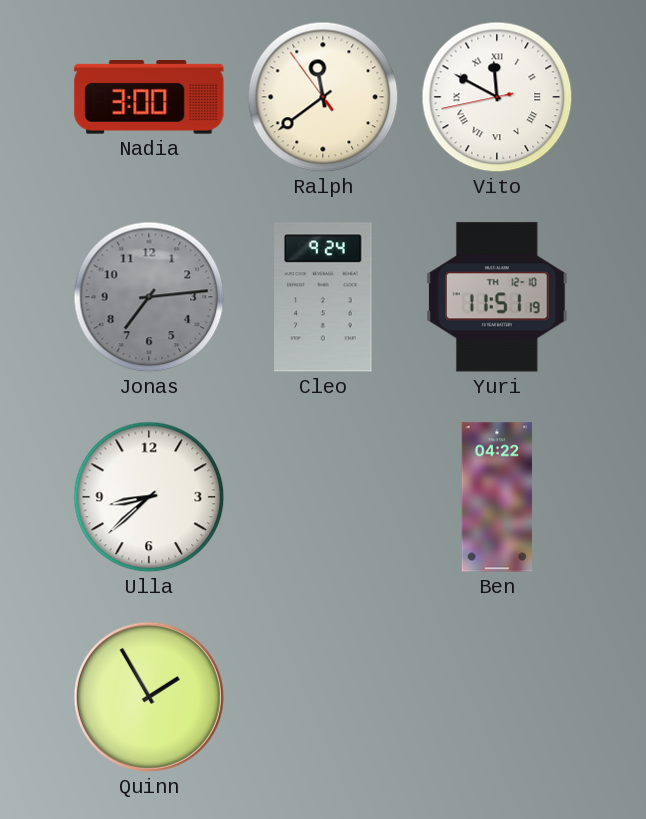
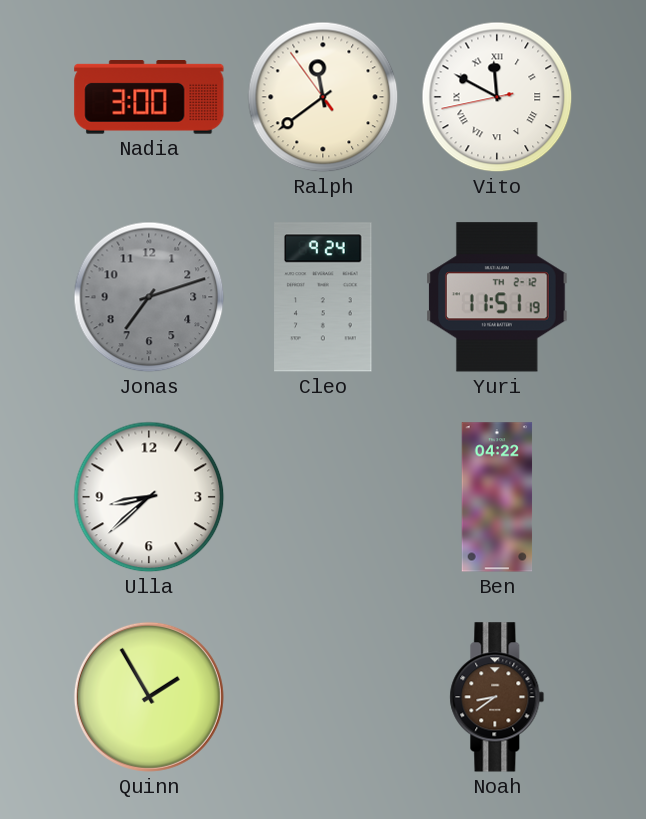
Jonas: 7:14 -> 7:12
Yuri date: TH 12-10 -> TH 2-12
Noah: none -> 8:39
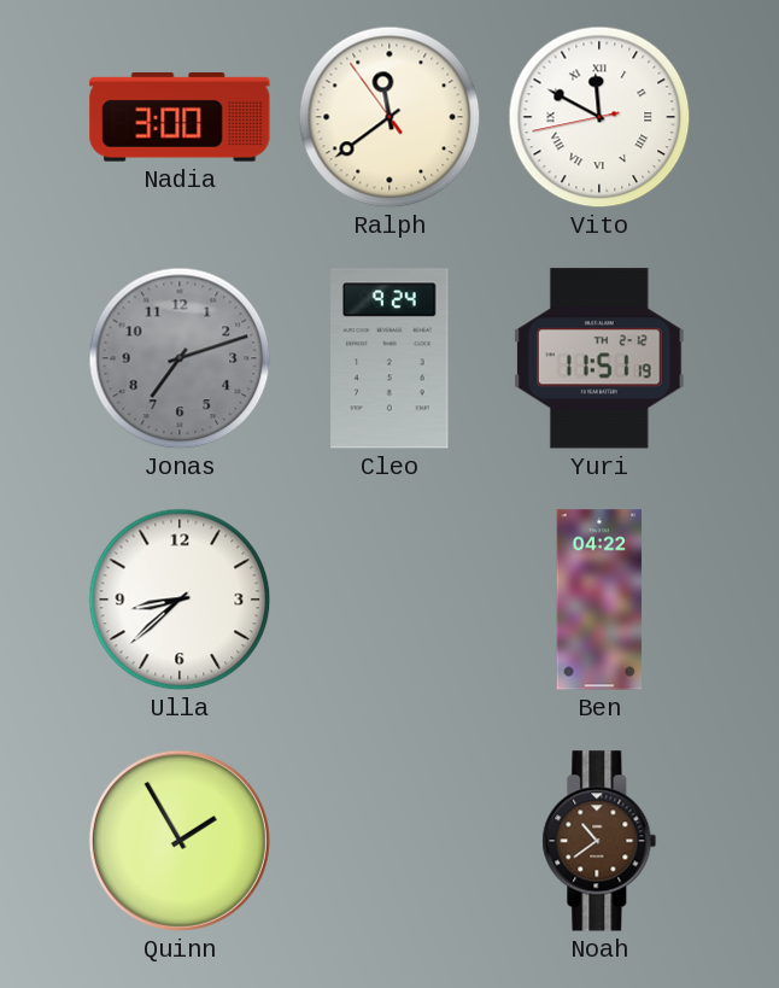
Noah: 8:39 -> 10:39
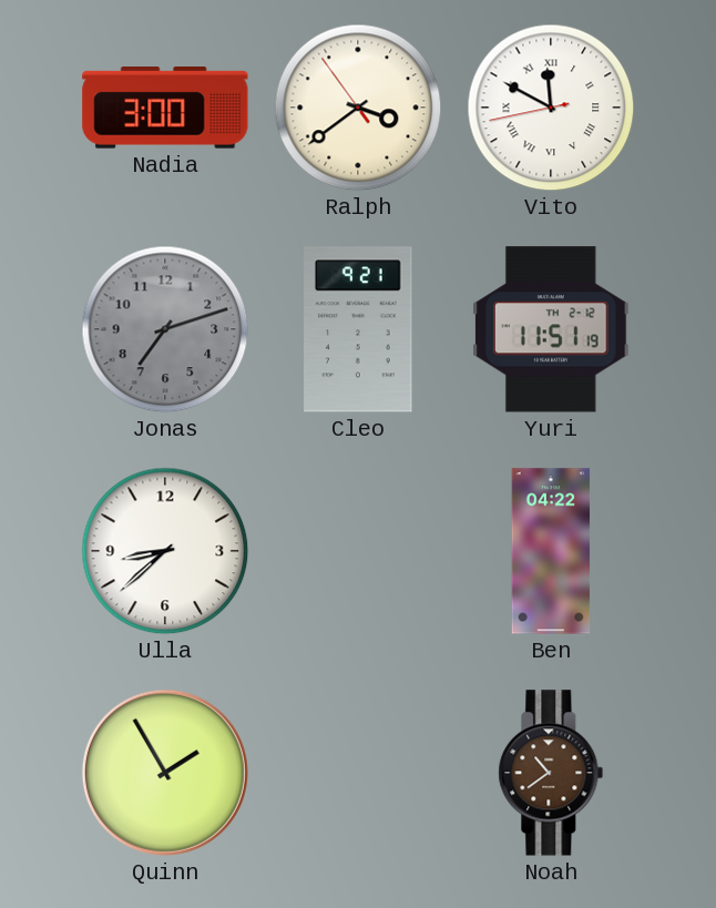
Ralph: 11:38 -> 3:38
Cleo: 9:24 -> 9:21
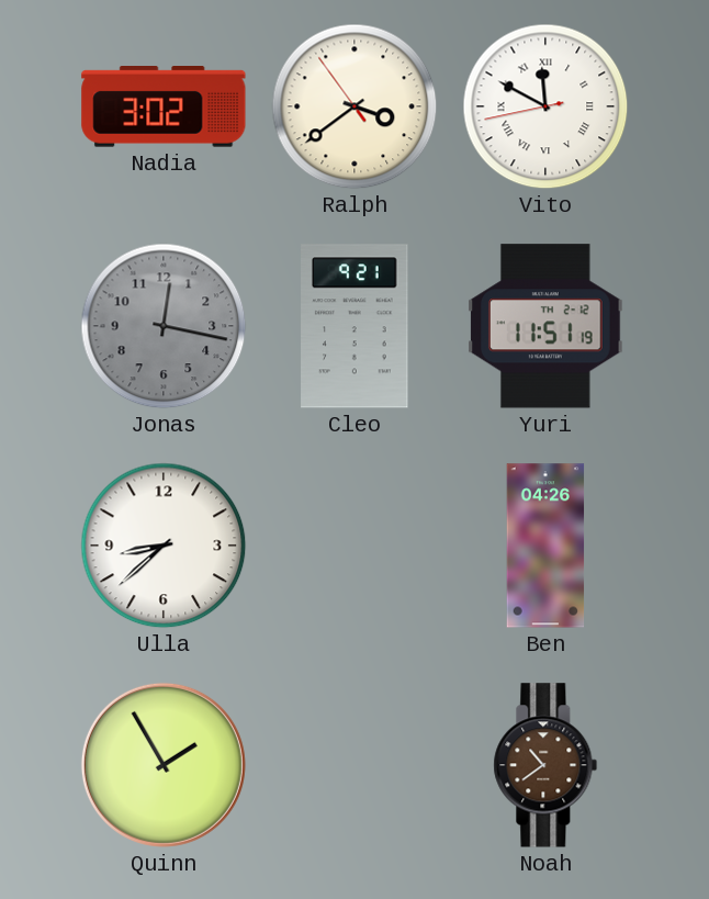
Nadia: 3:00 -> 3:02
Jonas: 7:12 -> 12:17
Ben: 04:22 -> 04:26
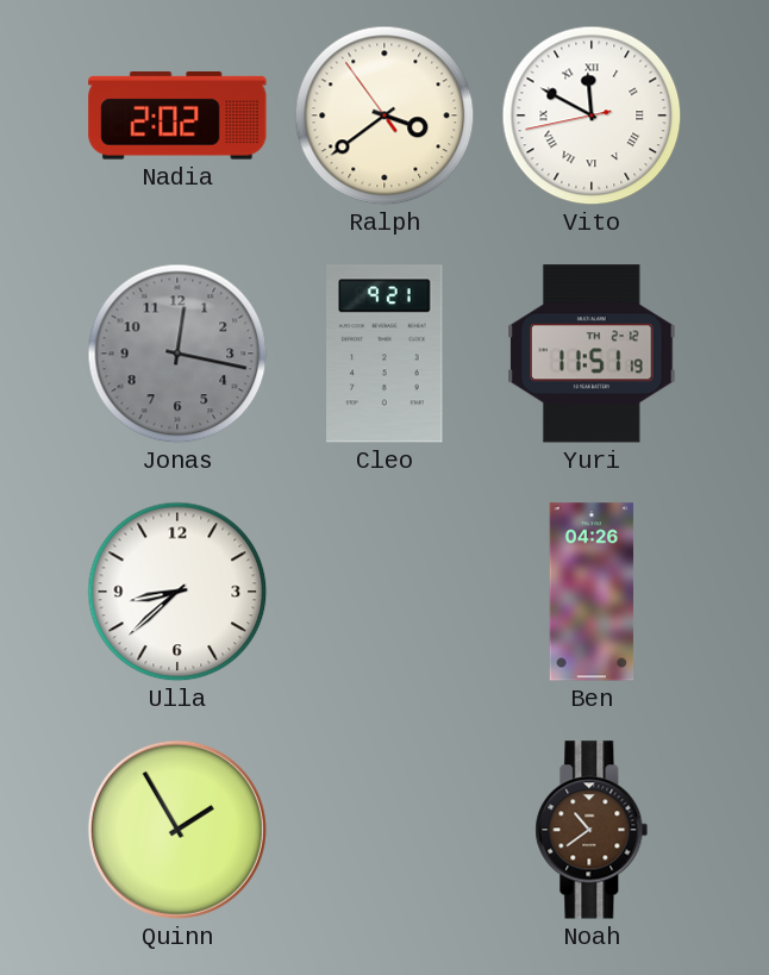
Nadia: 3:02 -> 2:02
